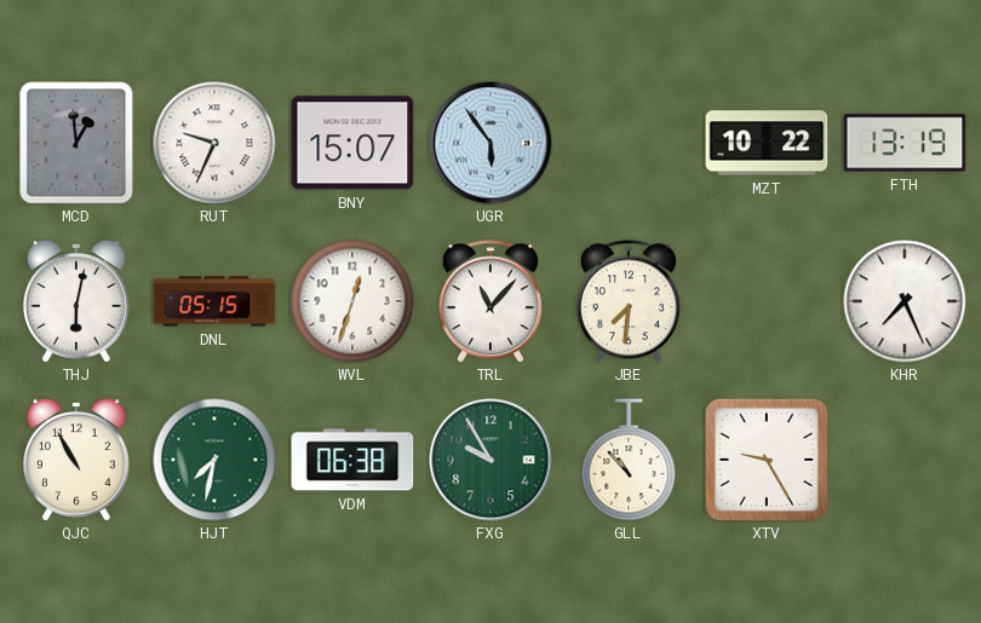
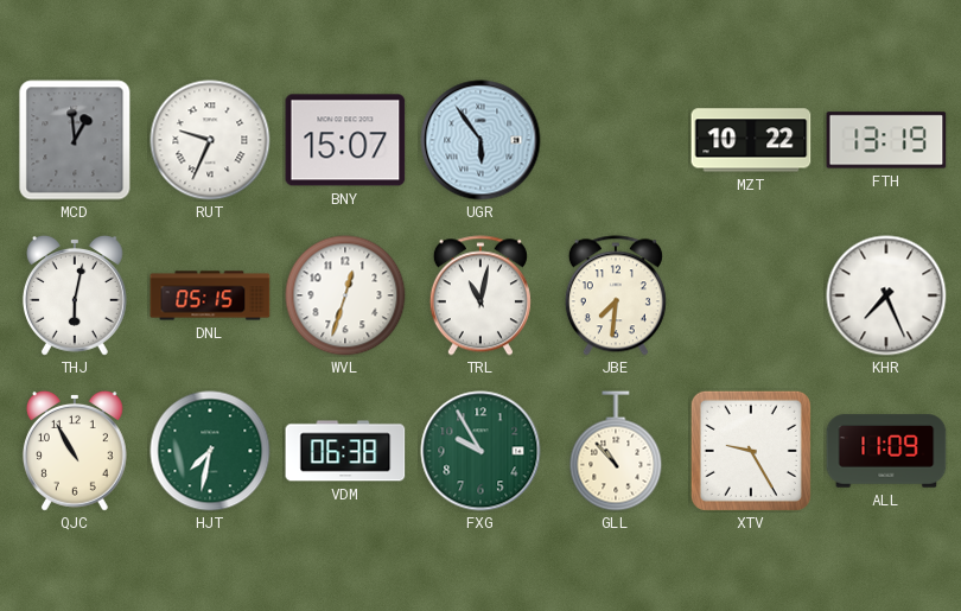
TRL: 11:07 -> 11:02
ALL: none -> 11:09
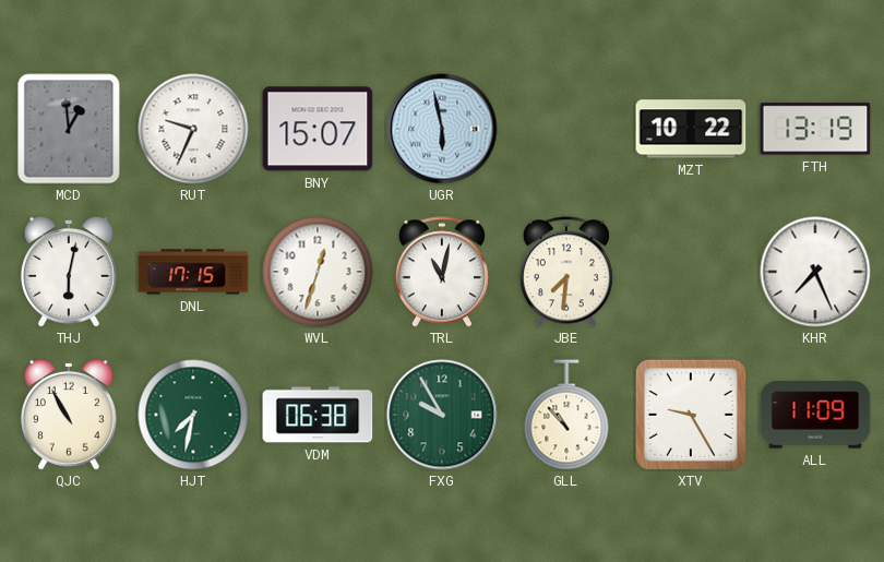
UGR: 5:54 -> 5:58
DNL: 05:15 -> 17:15
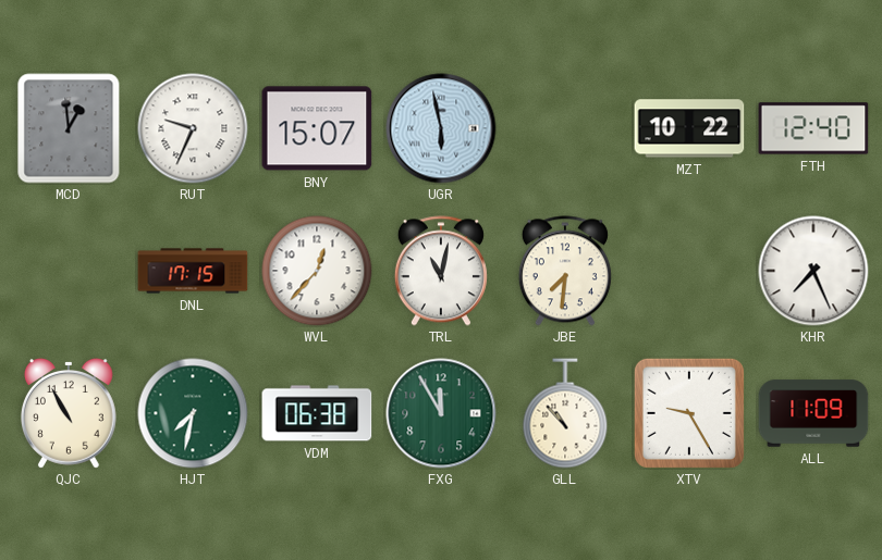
FTH: 13:19 -> 12:40
THJ: 6:02 -> none
WVL: 12:33 -> 12:37
FXG: 9:55 -> 11:55
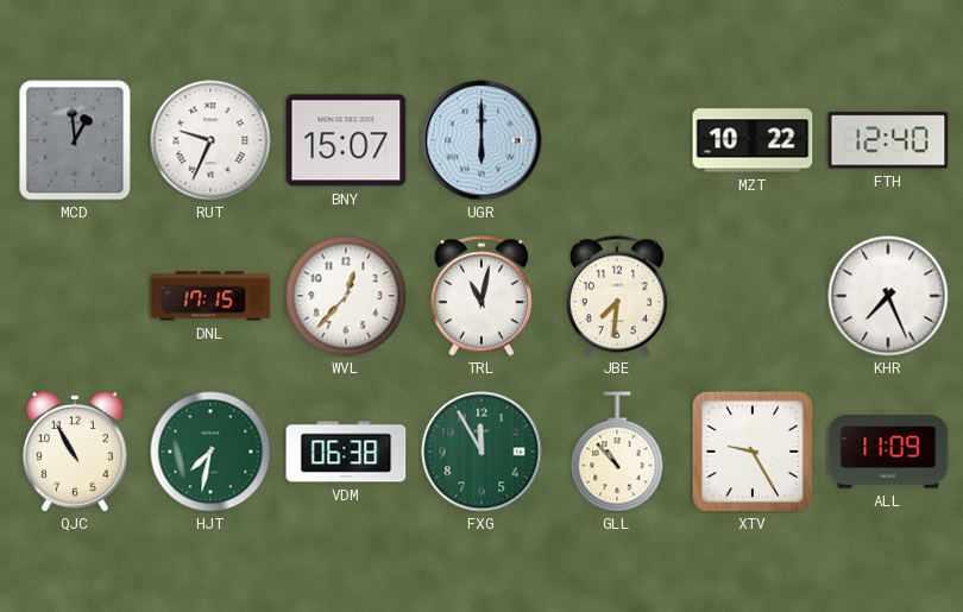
UGR: 5:58 -> 6:00
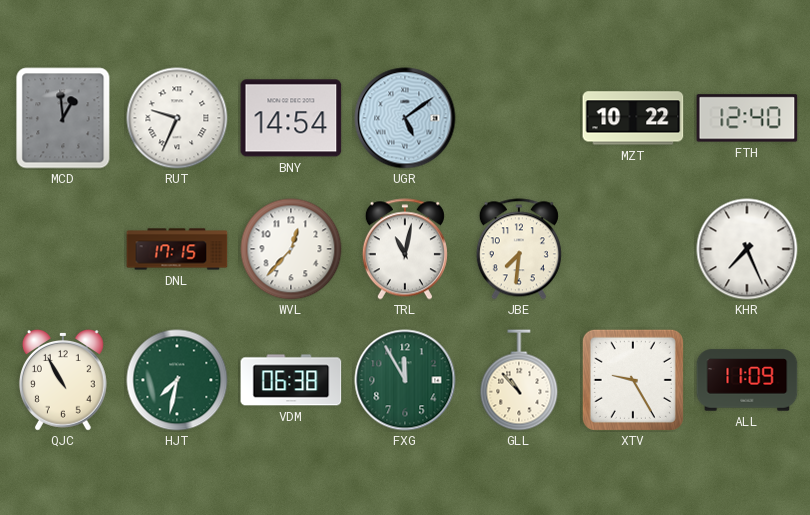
BNY: 15:07 -> 14:54
UGR: 6:00 -> 5:09
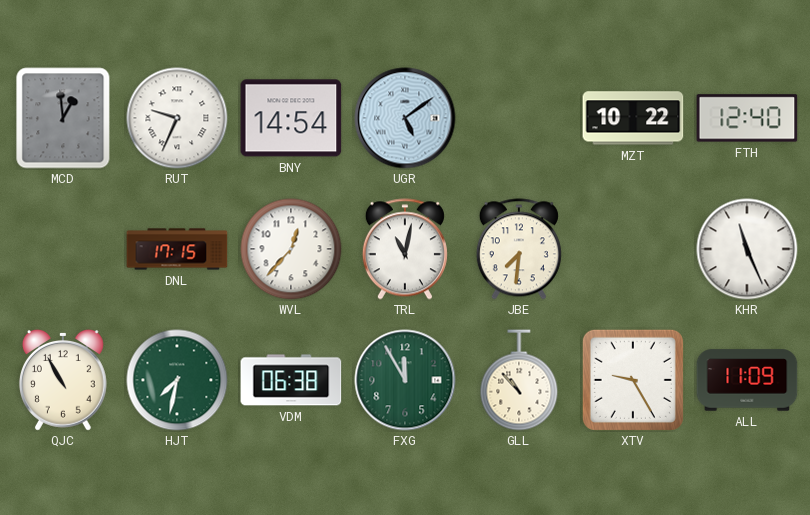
KHR: 7:26 -> 11:26
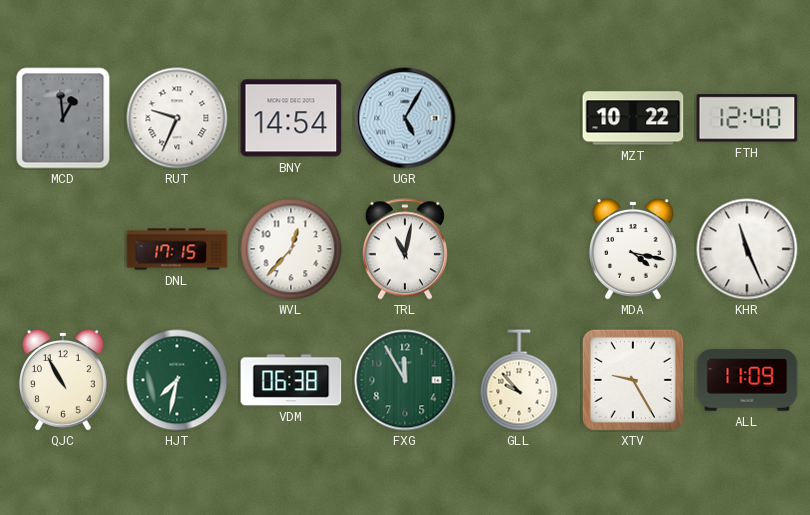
UGR: 5:09 -> 5:05
JBE: 7:31 -> none
MDA: none -> 4:17
GLL: 10:53 -> 9:53
